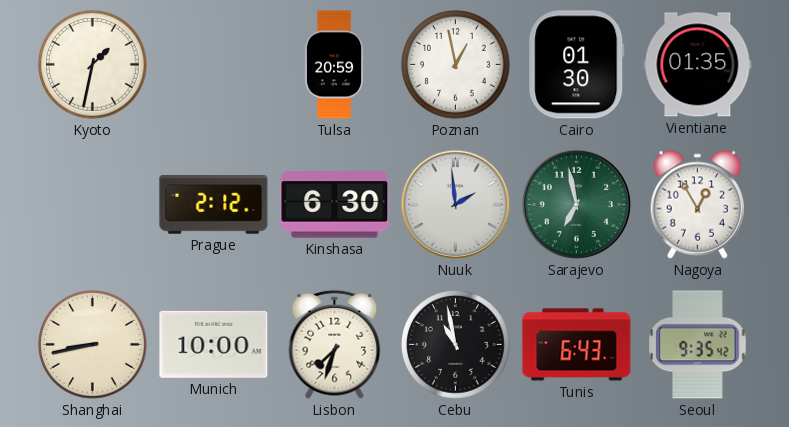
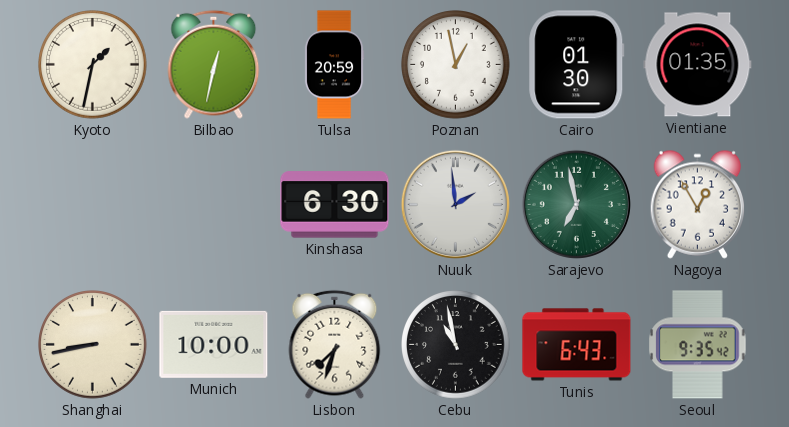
Bilbao: none -> 12:32
Prague: 2:12 -> none
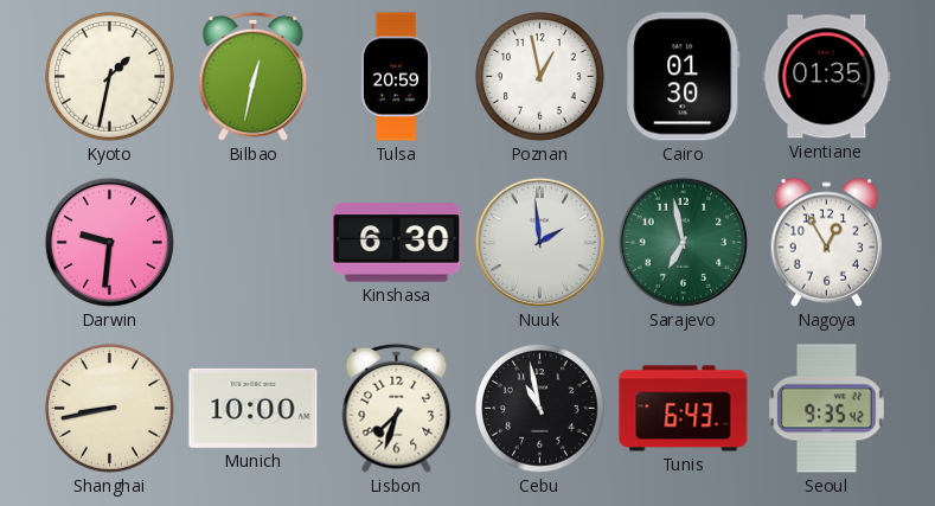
Darwin: none -> 9:31
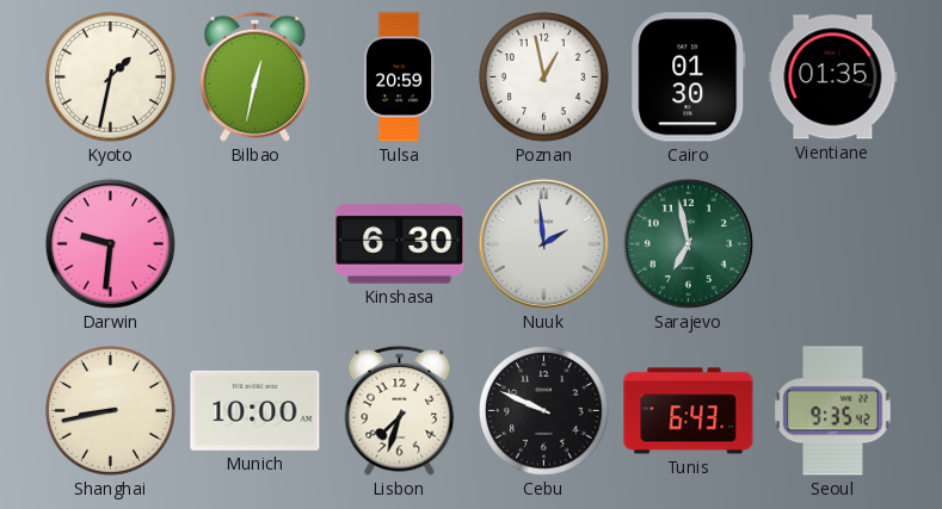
Nagoya: 12:55 -> none
Cebu: 10:58 -> 9:49
